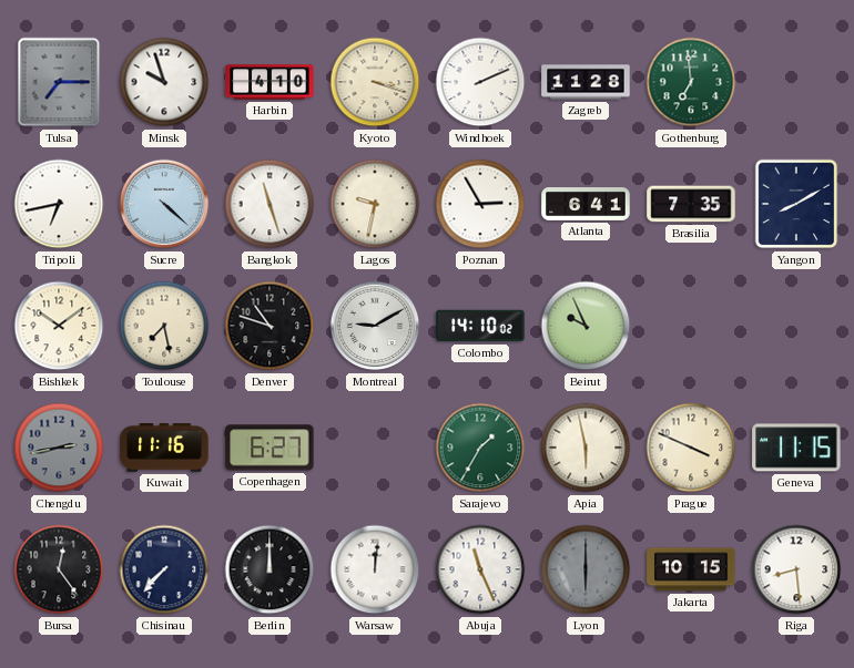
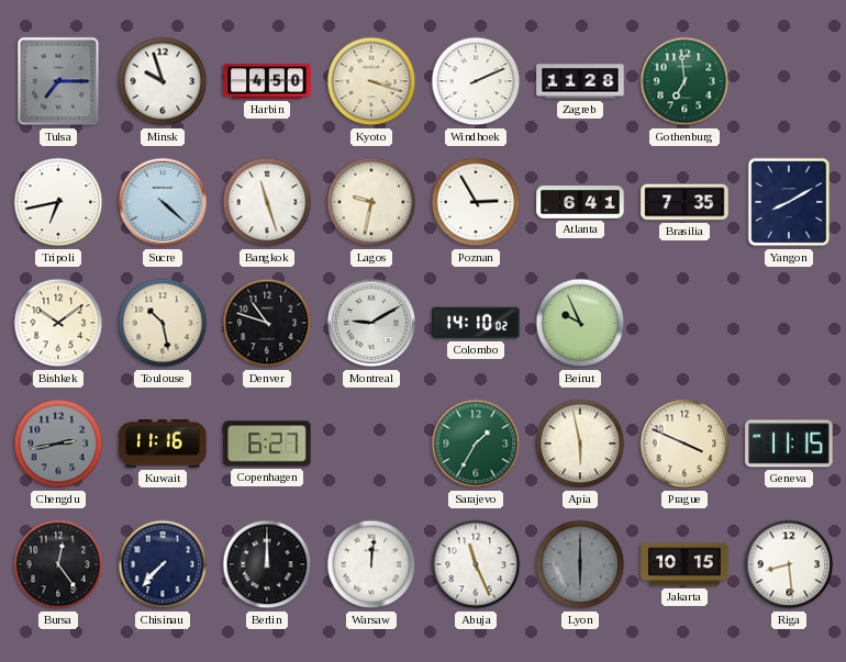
Harbin: 4:10 -> 4:50
Toulouse: 7:28 -> 10:28
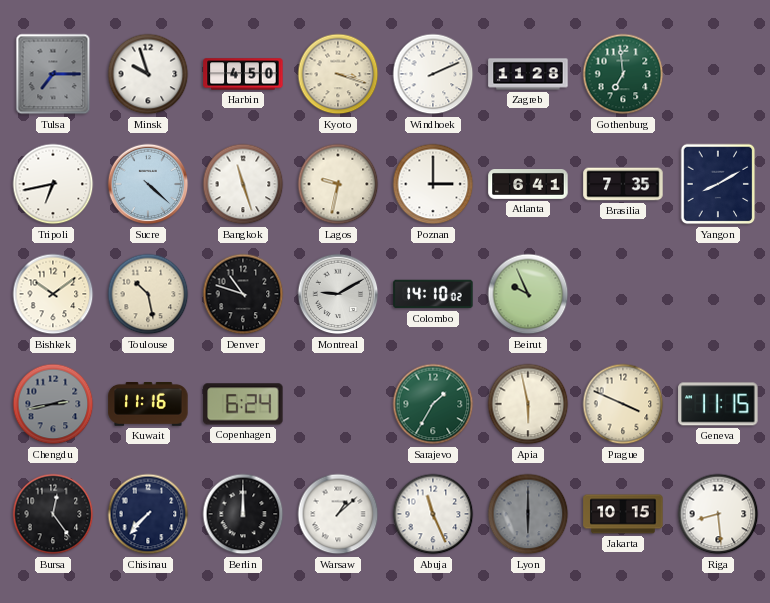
Poznan: 2:55 -> 3:00
Copenhagen: 6:27 -> 6:24
Warsaw: 12:01 -> 1:08
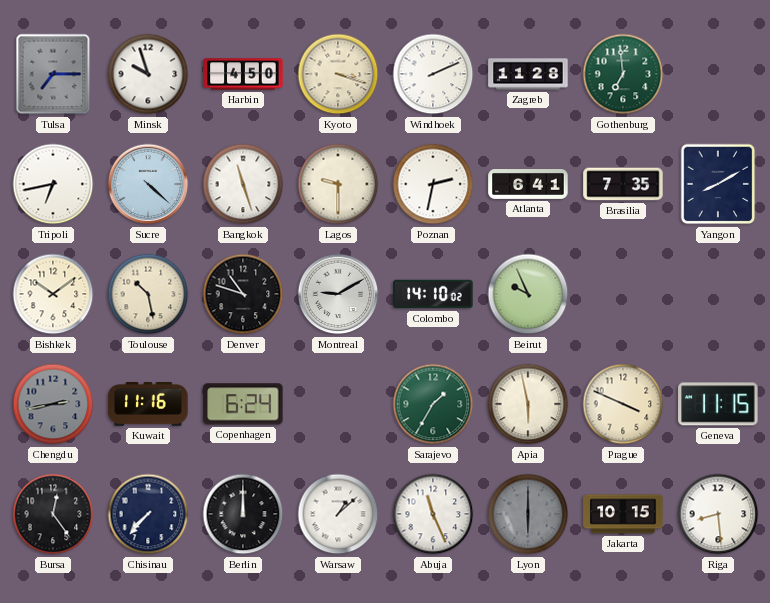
Lagos: 9:32 -> 9:30
Poznan: 3:00 -> 2:32
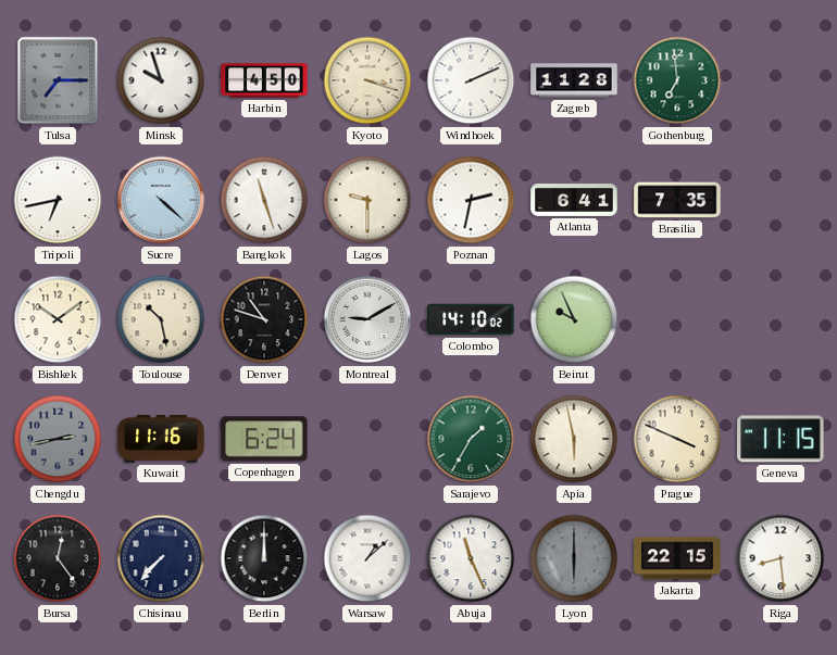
Yangon: 8:10 -> none
Jakarta: 10:15 -> 22:15
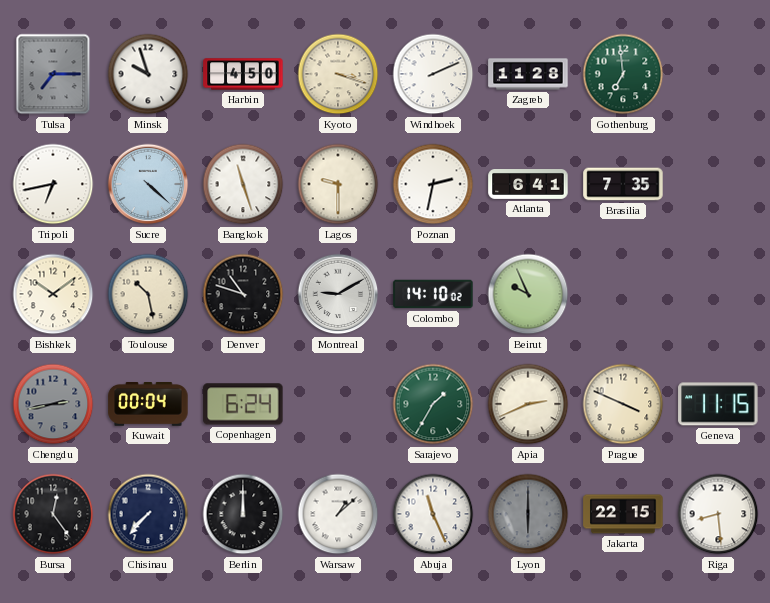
Kuwait: 11:16 -> 00:04
Apia: 5:58 -> 2:41
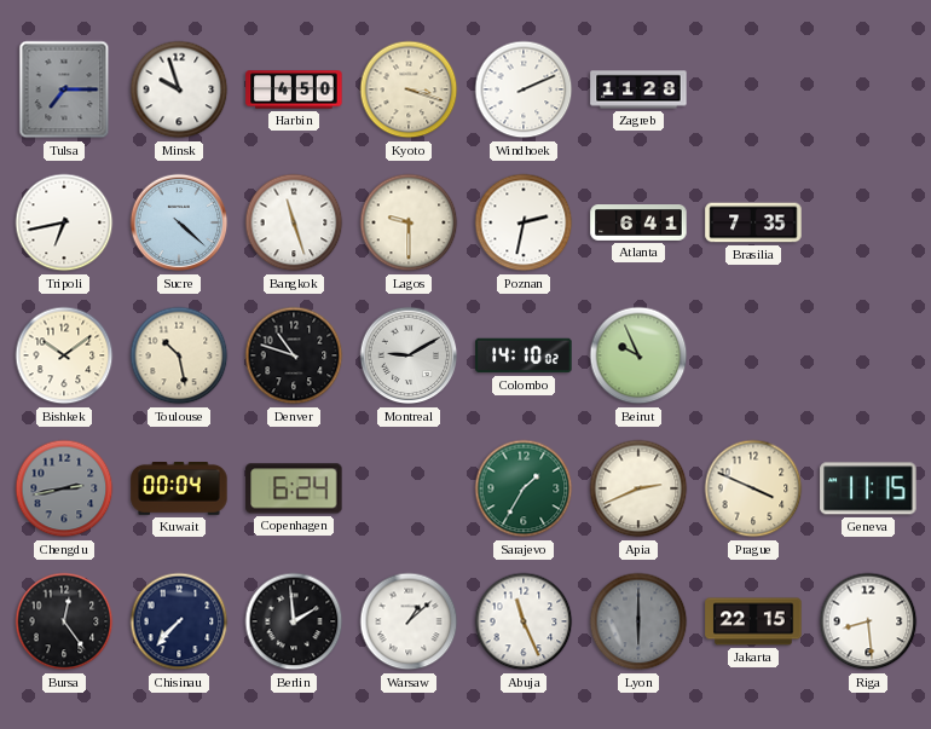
Gothenburg: 6:59 -> none
Berlin: 12:00 -> 1:59
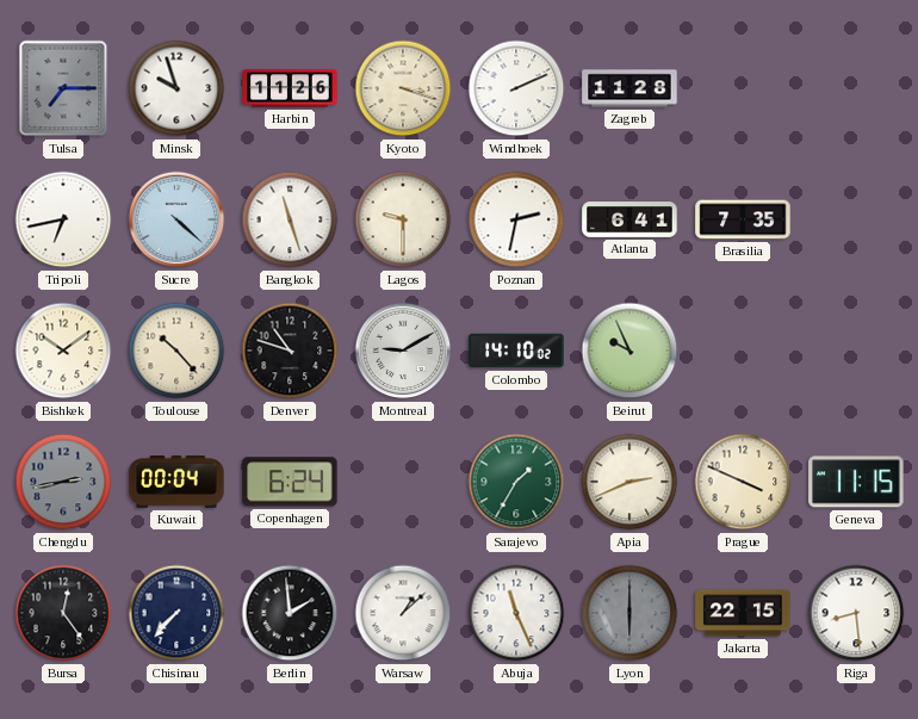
Harbin: 4:50 -> 11:26
Toulouse: 10:28 -> 10:23
